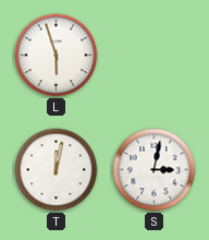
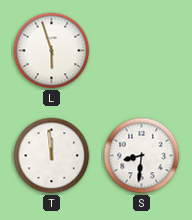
T: 12:02 -> 11:59
S: 3:02 -> 8:31
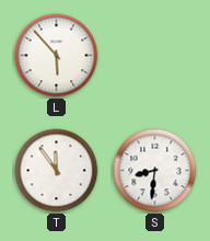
L: 5:57 -> 5:53
T: 11:59 -> 11:54
